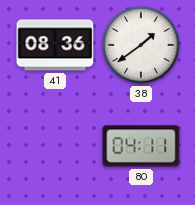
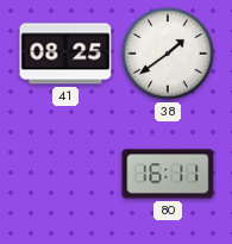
41: 08:36 -> 08:25
80: 04:11 -> 16:11
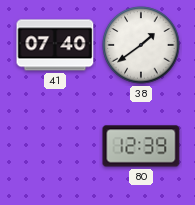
41: 08:25 -> 07:40
80: 16:11 -> 12:39
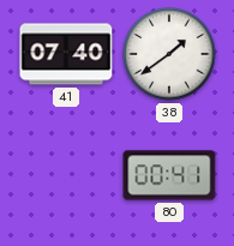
80: 12:39 -> 00:41
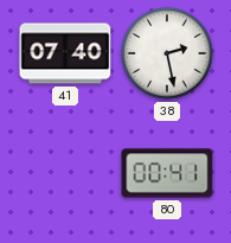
38: 1:39 -> 2:28
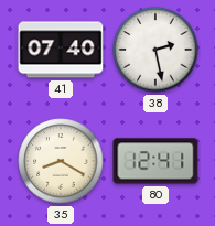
35: none -> 8:20
80: 00:41 -> 12:41
